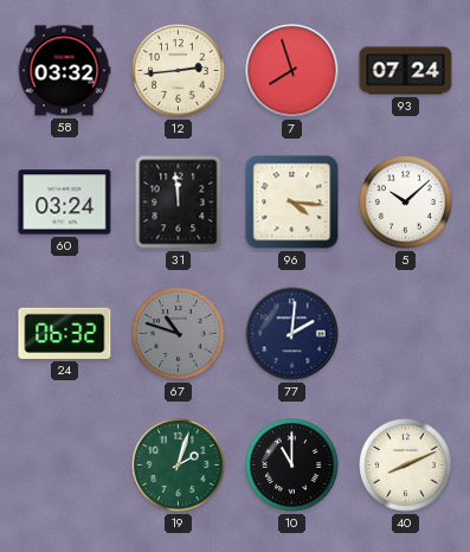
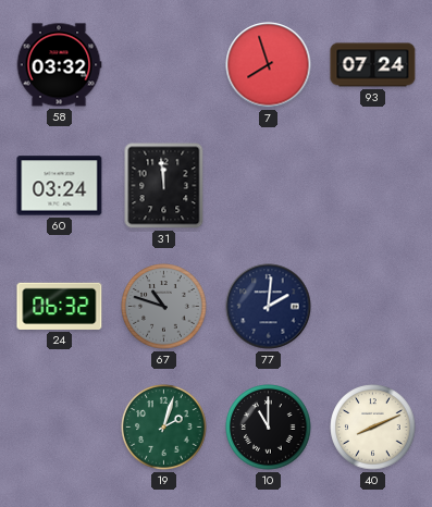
12: 2:44 -> none
96: 4:16 -> none
5: 10:08 -> none
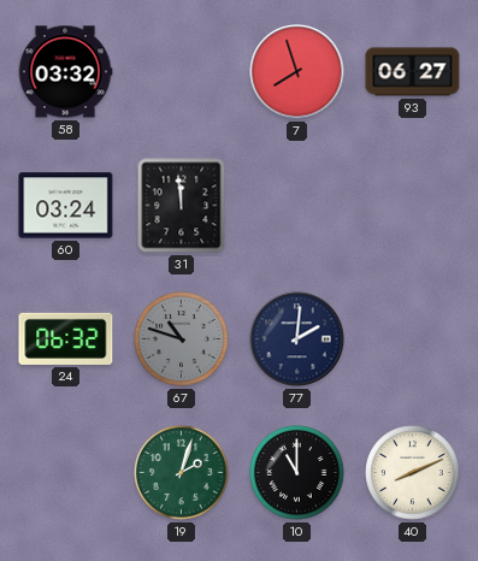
93: 07:24 -> 06:27
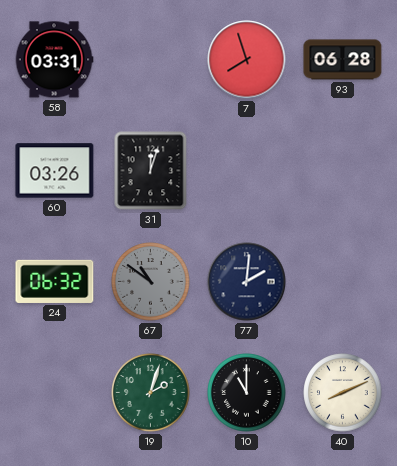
58: 03:32 -> 03:31
93: 06:27 -> 06:28
60: 03:24 -> 03:26
31: 11:59 -> 12:03
67: 10:48 -> 10:51
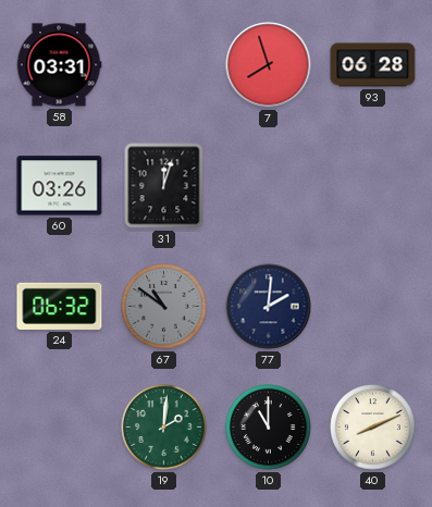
19: 2:03 -> 2:01
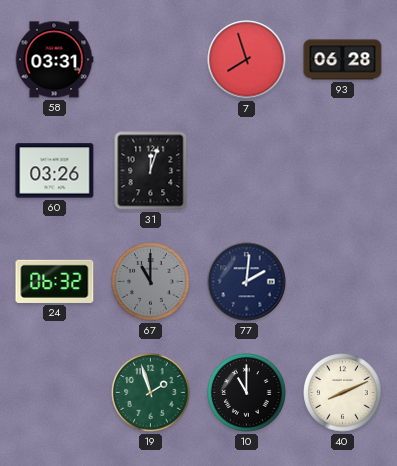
67: 10:51 -> 11:00
19: 2:01 -> 1:57
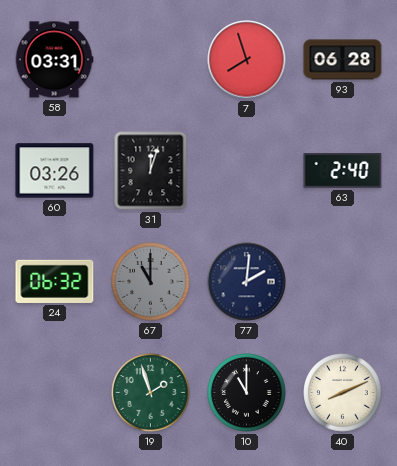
63: none -> 2:40
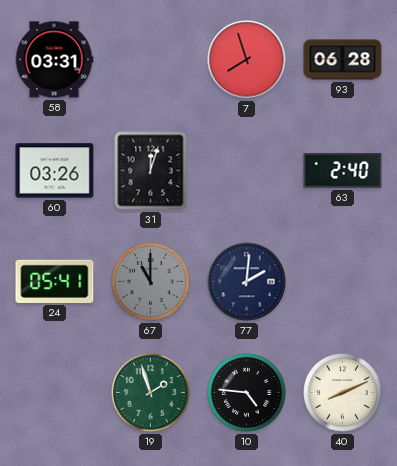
24: 06:32 -> 05:41
10: 11:00 -> 4:46
